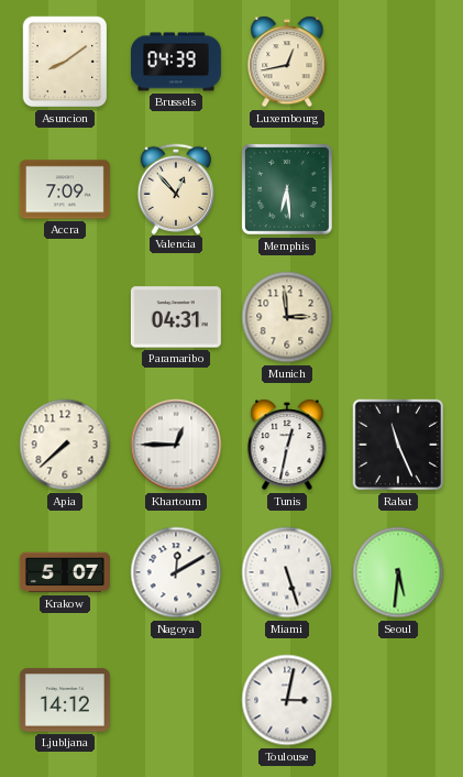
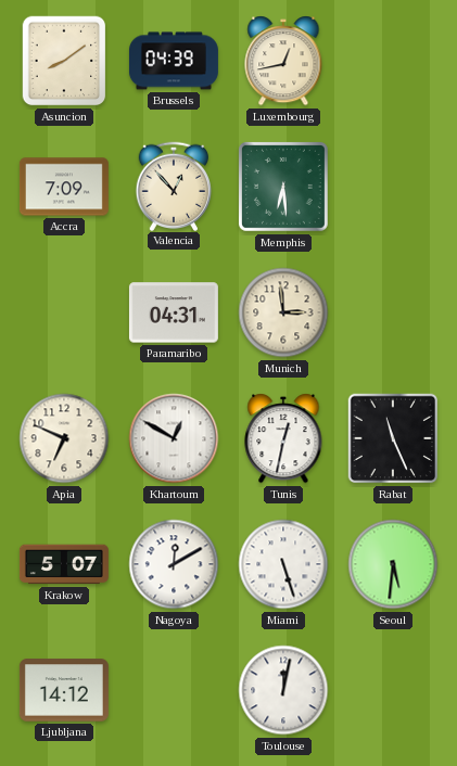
Apia: 7:38 -> 6:49
Khartoum: 12:45 -> 12:50
Toulouse: 3:02 -> 12:02
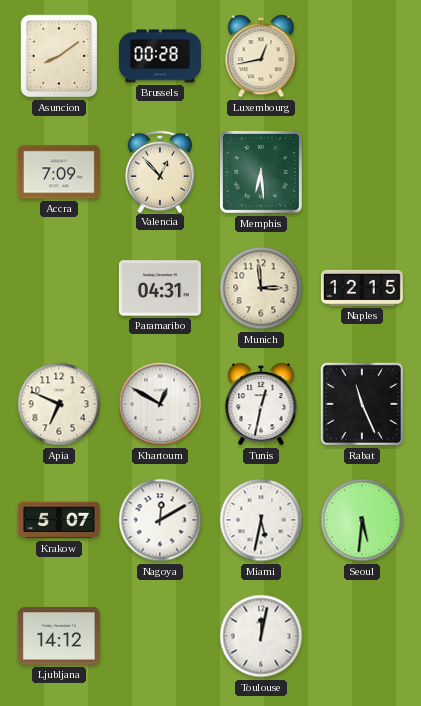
Brussels: 04:39 -> 00:28
Naples: none -> 12:15
Miami: 5:27 -> 5:32
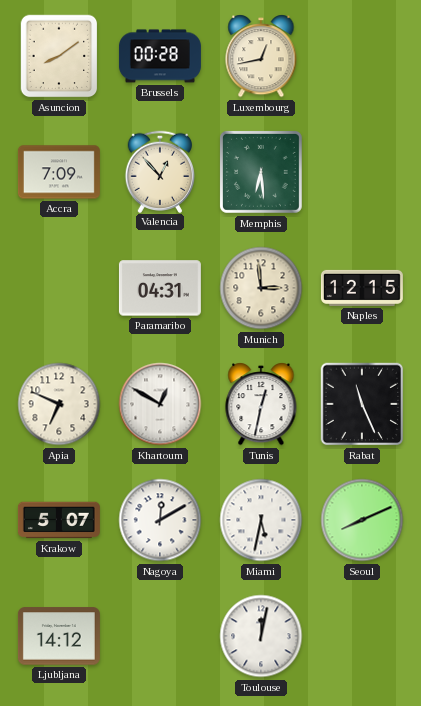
Seoul: 5:31 -> 8:11
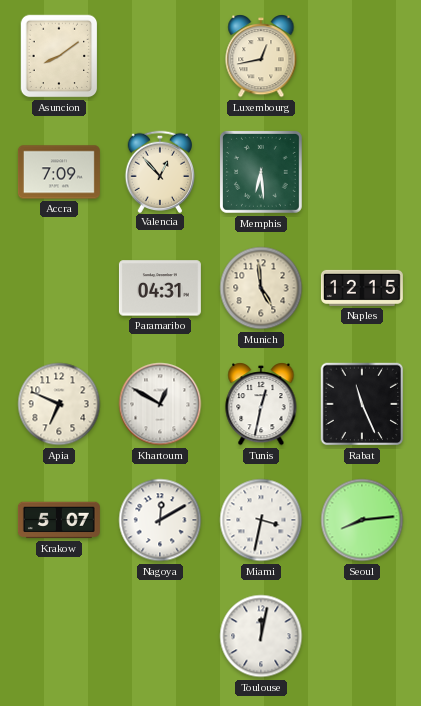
Brussels: 00:28 -> none
Munich: 2:59 -> 4:59
Miami: 5:32 -> 3:32
Seoul: 8:11 -> 8:14
Ljubljana: 14:12 -> none
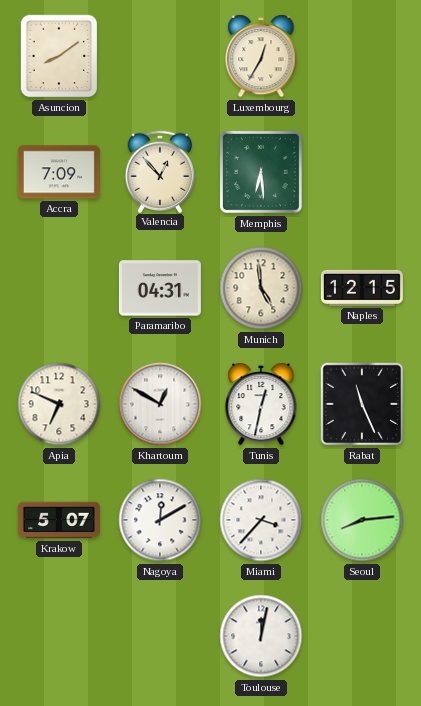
Luxembourg: 12:43 -> 12:35
Miami: 3:32 -> 3:37
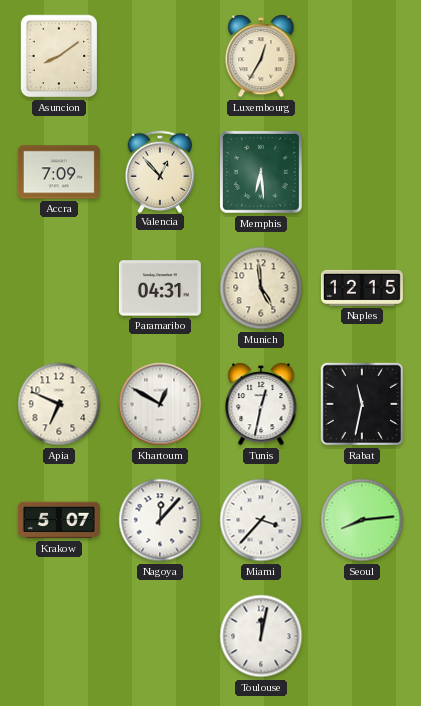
Rabat: 11:26 -> 11:32
Nagoya: 12:10 -> 12:07
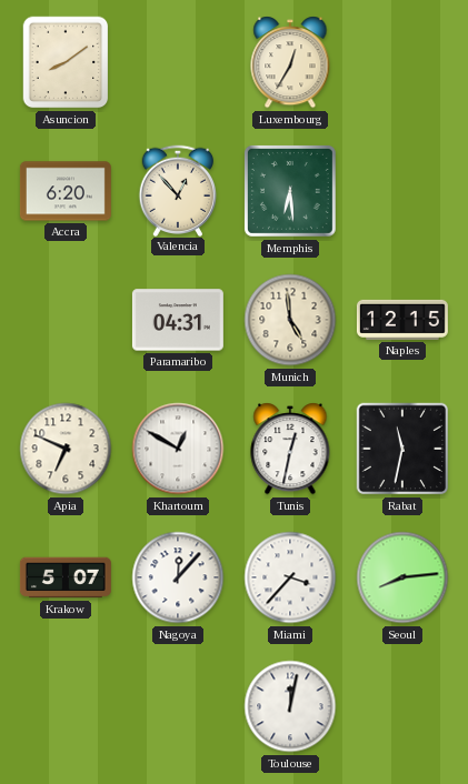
Accra: 7:09 -> 6:20
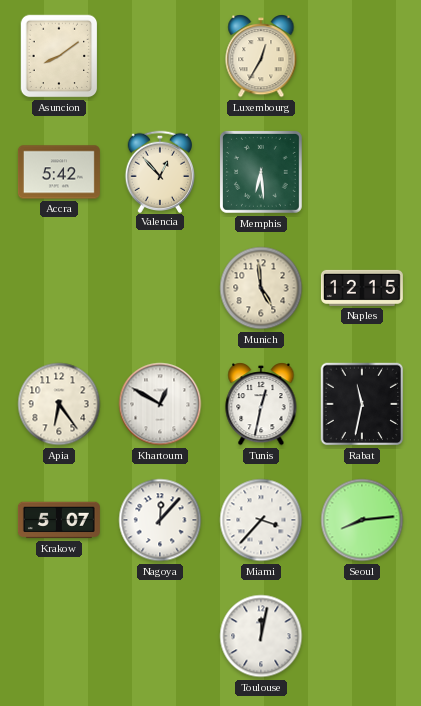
Accra: 6:20 -> 5:42
Paramaribo: 04:31 -> none
Apia: 6:49 -> 6:24
